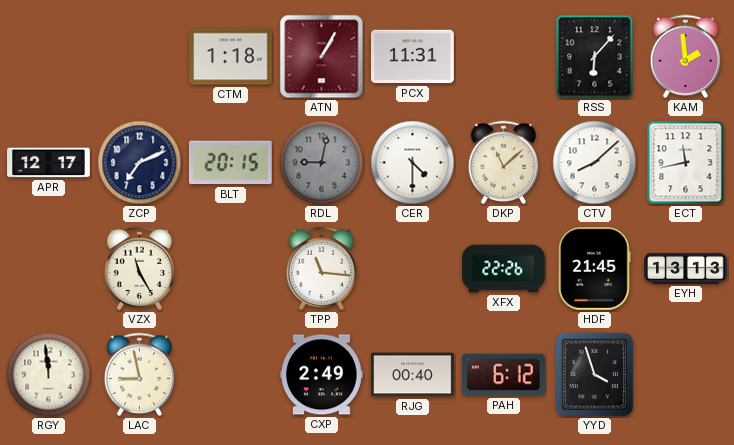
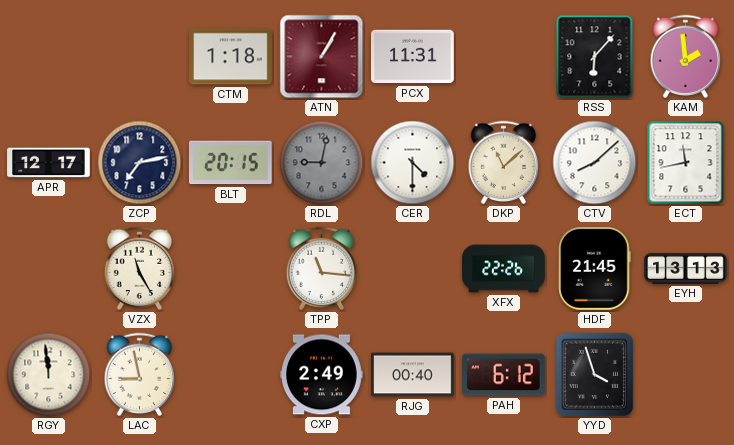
ZCP: 7:11 -> 7:13
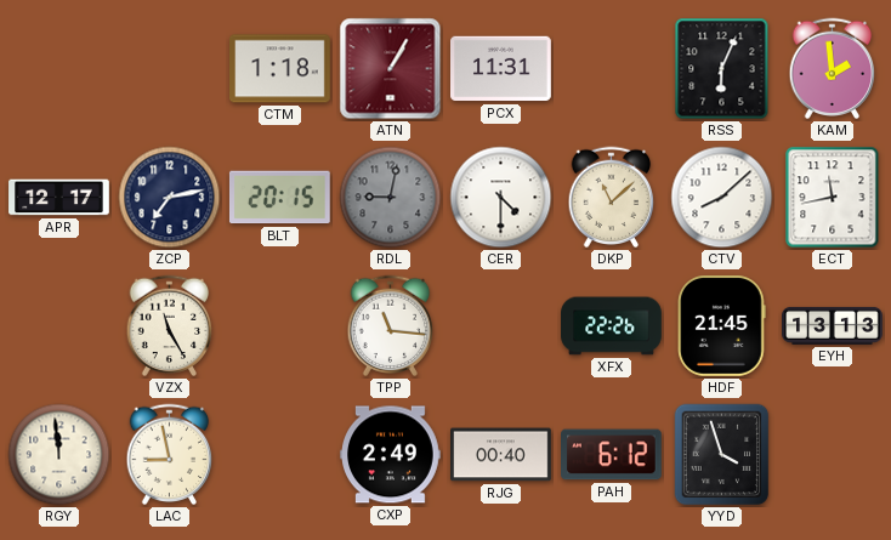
RSS: 6:07 -> 6:04
